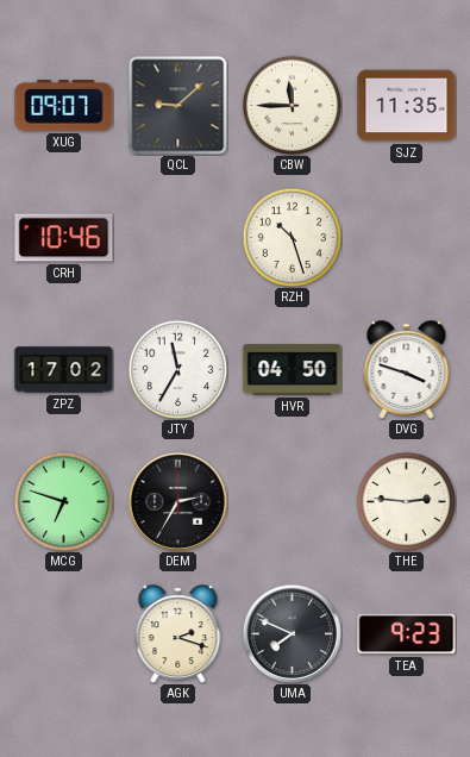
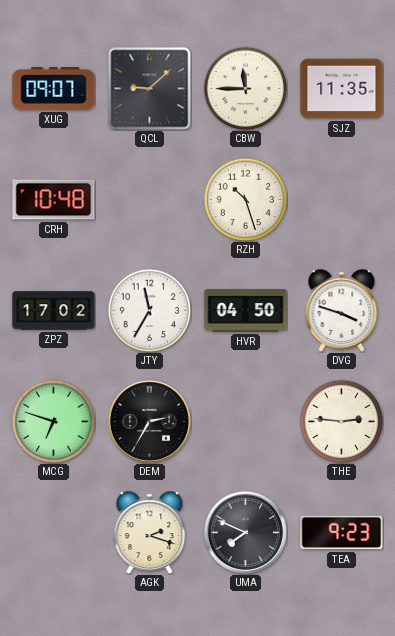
CRH: 10:46 -> 10:48
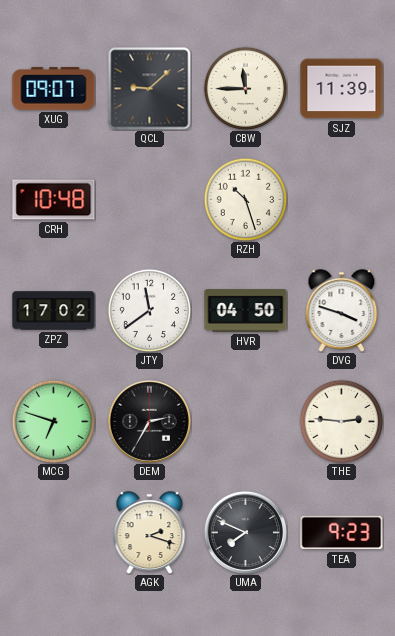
SJZ: 11:35 -> 11:39
JTY: 11:35 -> 11:39
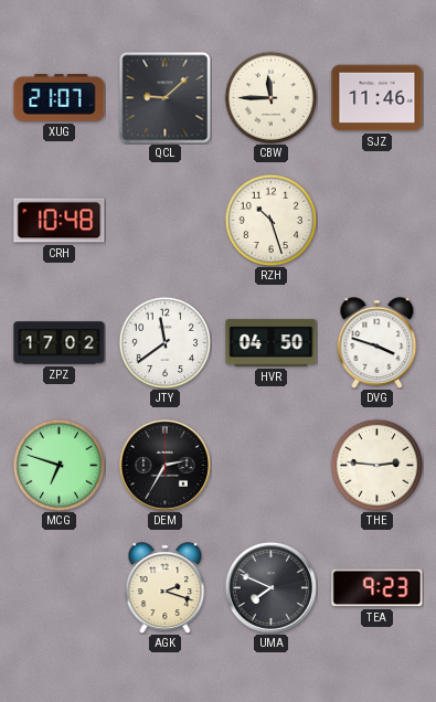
XUG: 09:07 -> 21:07
SJZ: 11:39 -> 11:46
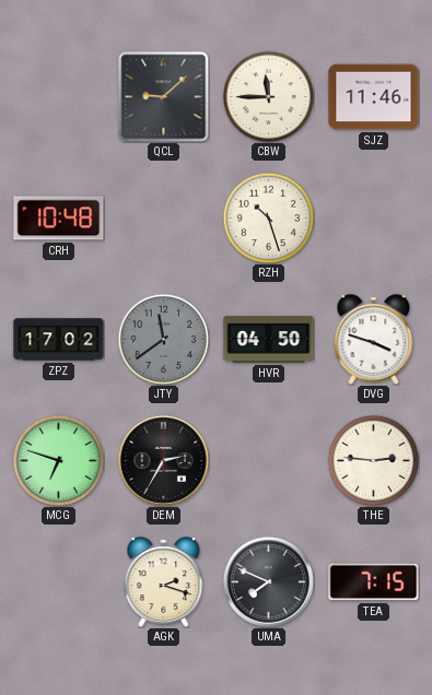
XUG: 21:07 -> none
JTY dial: white -> grey
TEA: 9:23 -> 7:15
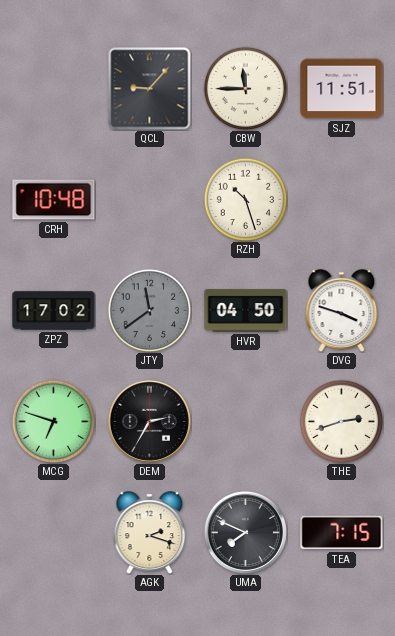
QCL: 9:08 -> 9:07
SJZ: 11:46 -> 11:51
THE: 2:46 -> 2:42
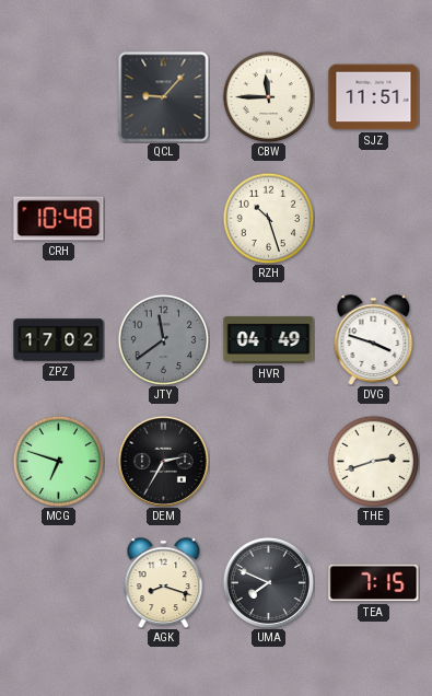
HVR: 04:50 -> 04:49
AGK: 2:18 -> 8:18
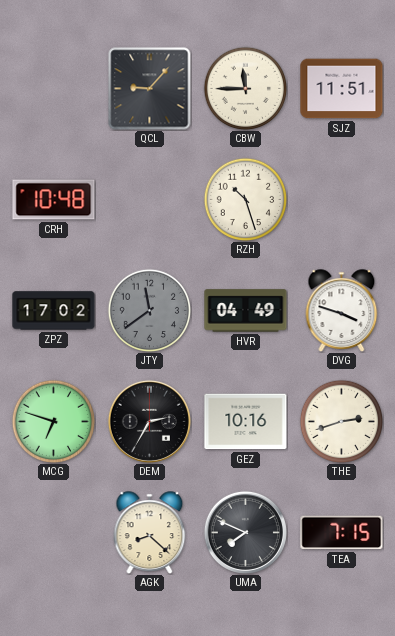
GEZ: none -> 10:16
AGK: 8:18 -> 8:22
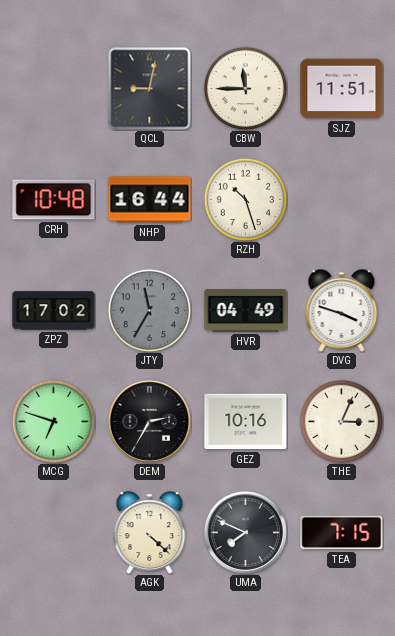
QCL: 9:07 -> 9:02
NHP: none -> 16:44
JTY: 11:39 -> 11:35
THE: 2:42 -> 3:04
AGK: 8:22 -> 4:22
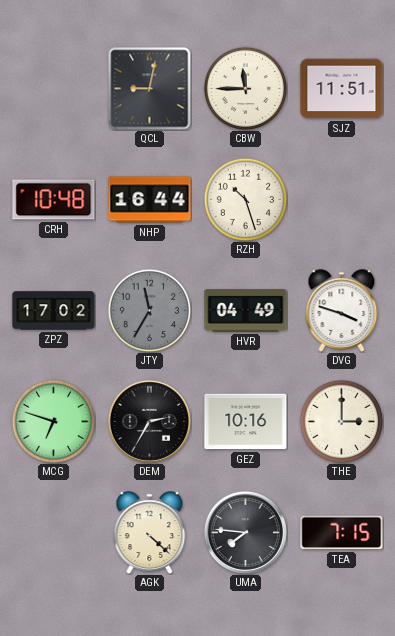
THE: 3:04 -> 3:00
UMA: 7:49 -> 7:46
